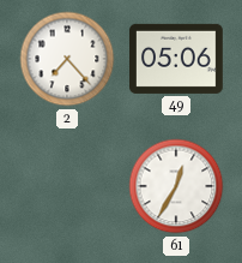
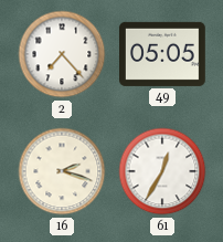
49: 05:06 -> 05:05
16: none -> 2:18
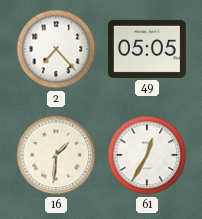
16: 2:18 -> 1:31
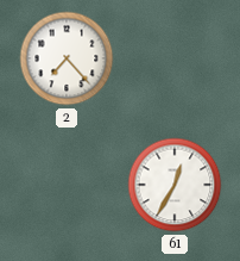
49: 05:05 -> none
16: 1:31 -> none
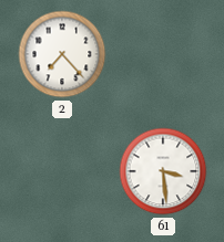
61: 12:35 -> 3:29
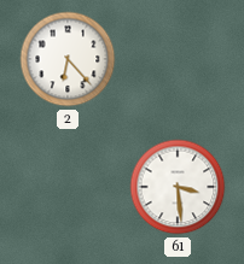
2: 7:23 -> 6:23
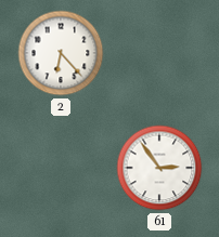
61: 3:29 -> 2:54
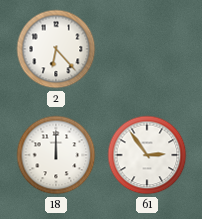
18: none -> 12:00
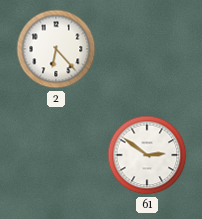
18: 12:00 -> none
61: 2:54 -> 2:51
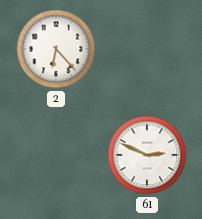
61: 2:51 -> 2:49
